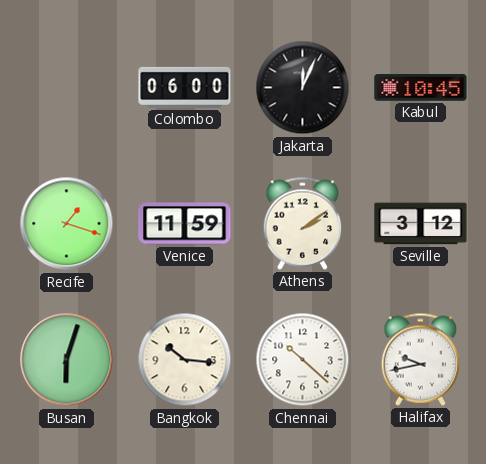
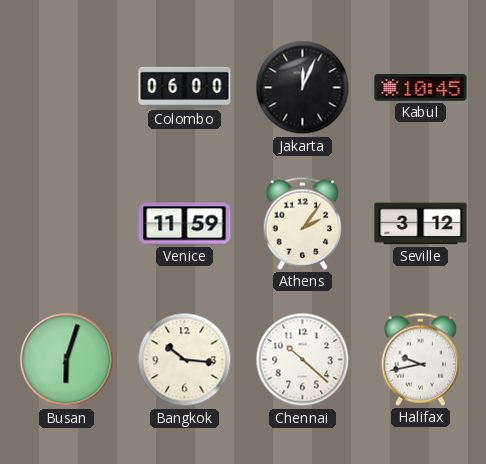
Recife: 1:18 -> none
Athens: 2:09 -> 2:06
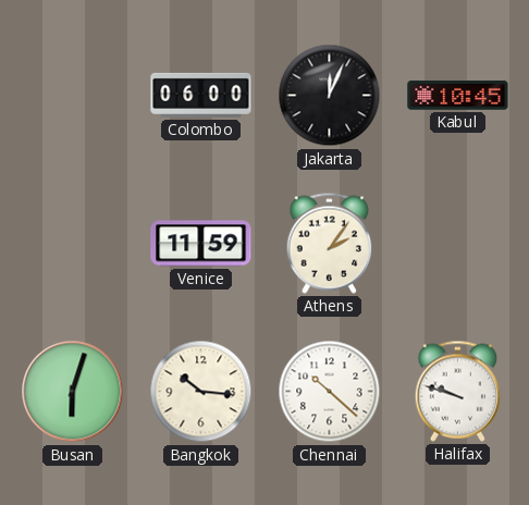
Seville: 3:12 -> none
Halifax: 9:43 -> 9:48
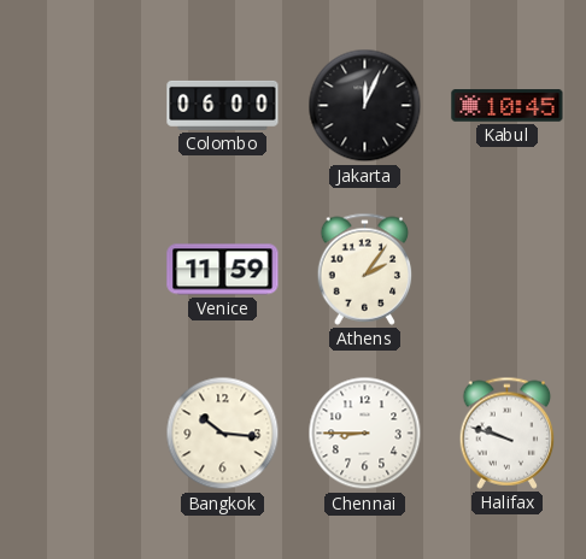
Busan: 6:03 -> none
Chennai: 10:22 -> 8:45
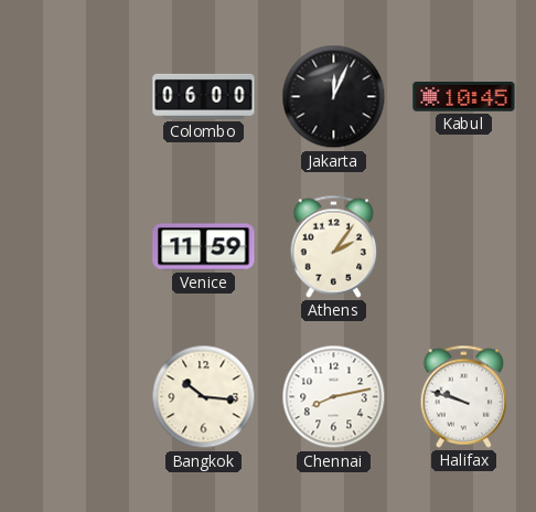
Chennai: 8:45 -> 8:13
